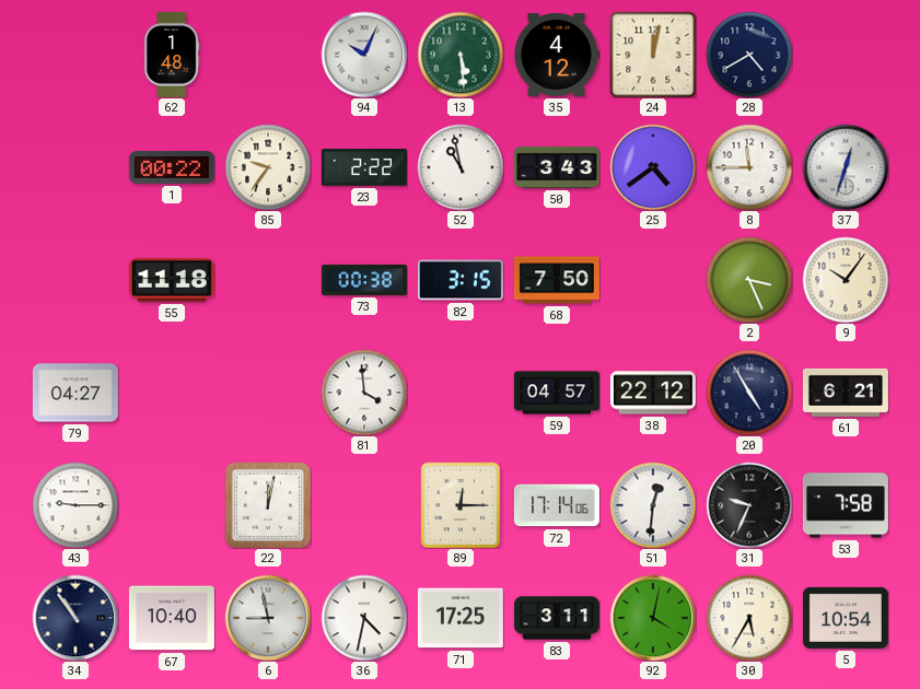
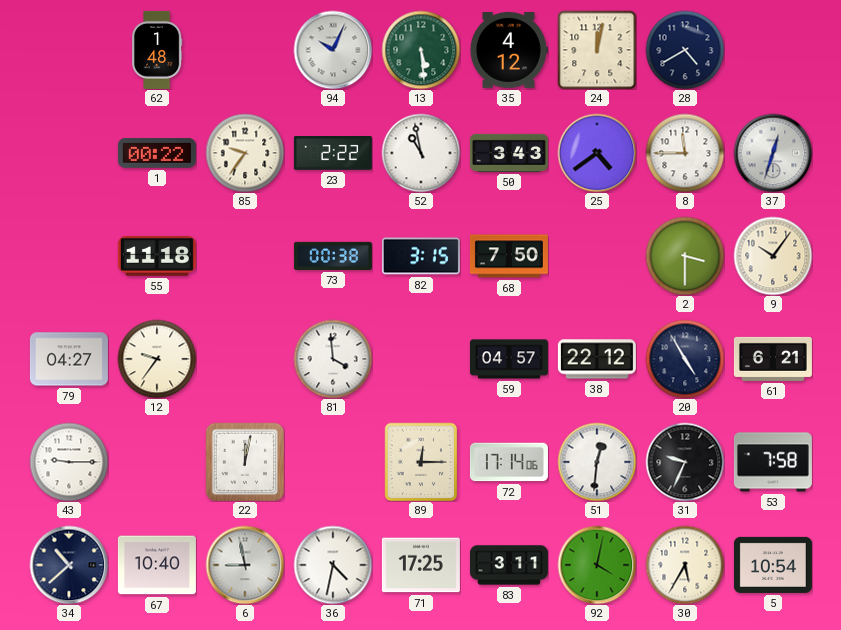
2: 3:26 -> 3:30
12: none -> 9:36
34: 10:54 -> 10:38
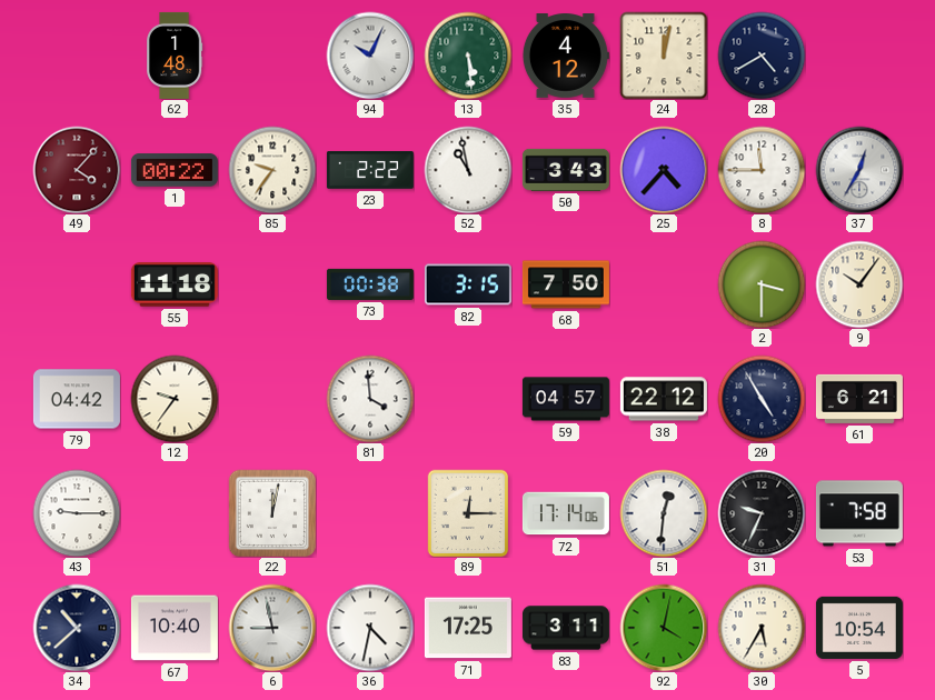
49: none -> 4:07
25: 4:39 -> 4:37
37: 12:33 -> 12:35
79: 04:27 -> 04:42
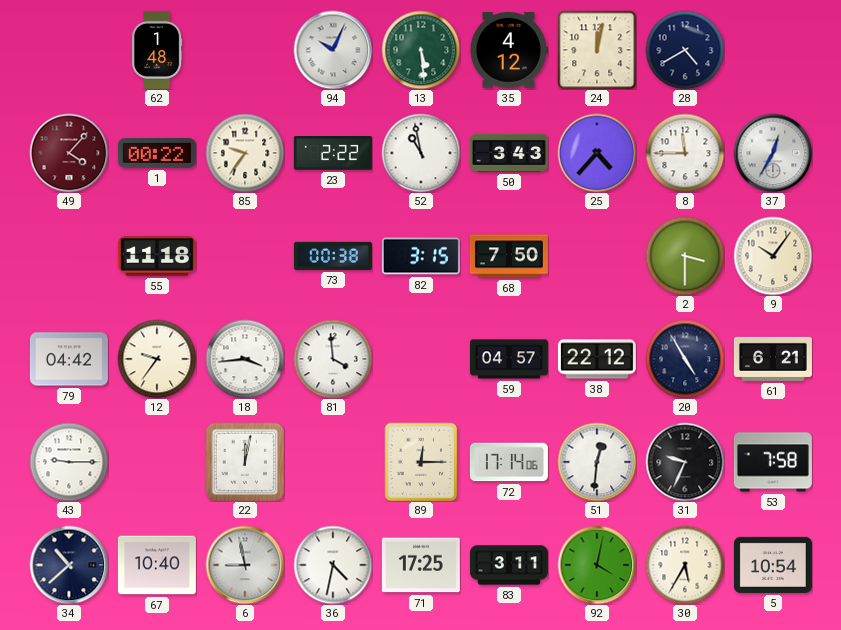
18: none -> 3:44
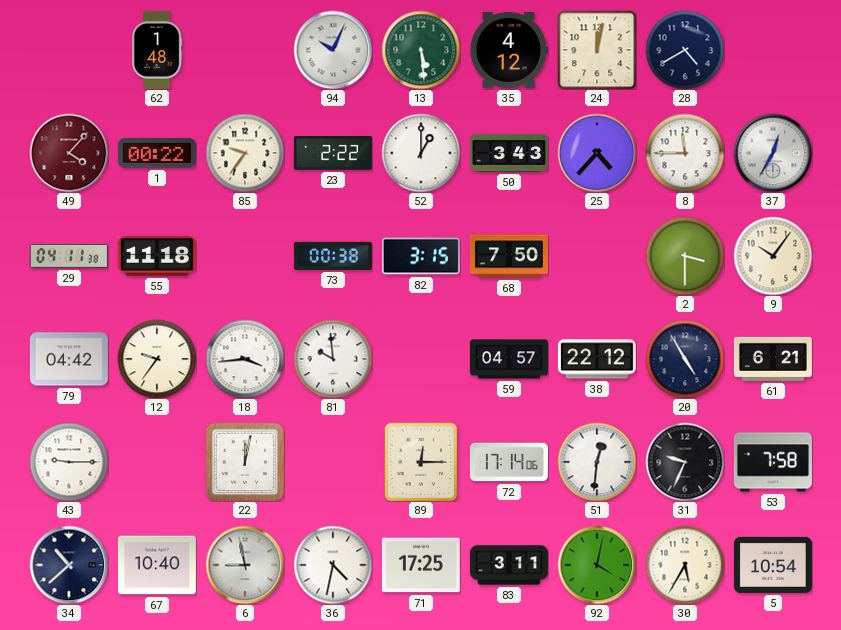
52: 10:58 -> 1:00
29: none -> 04:11
81: 3:59 -> 9:59
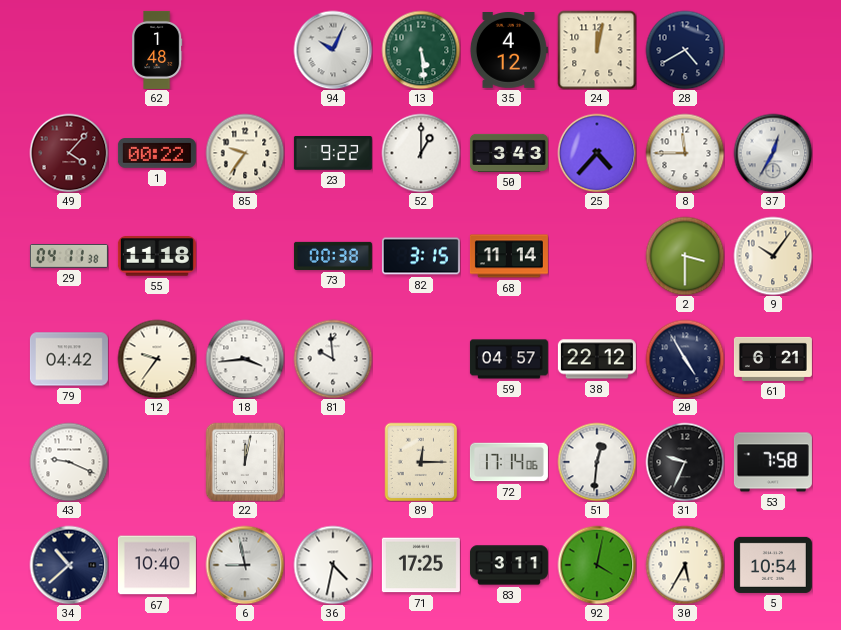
23: 2:22 -> 9:22
68: 7:50 -> 11:14
43: 9:15 -> 9:19
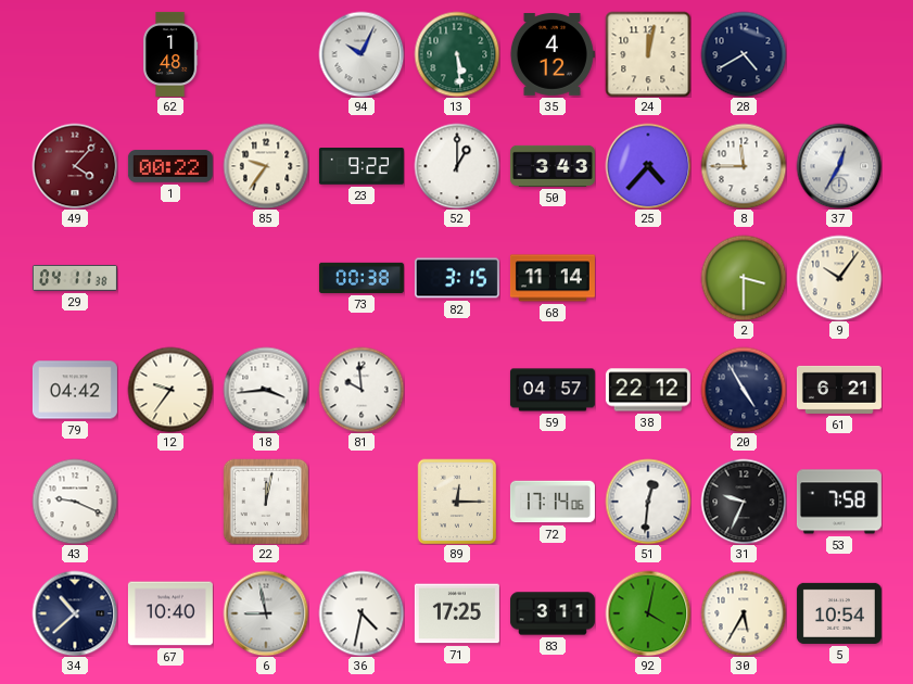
55: 11:18 -> none
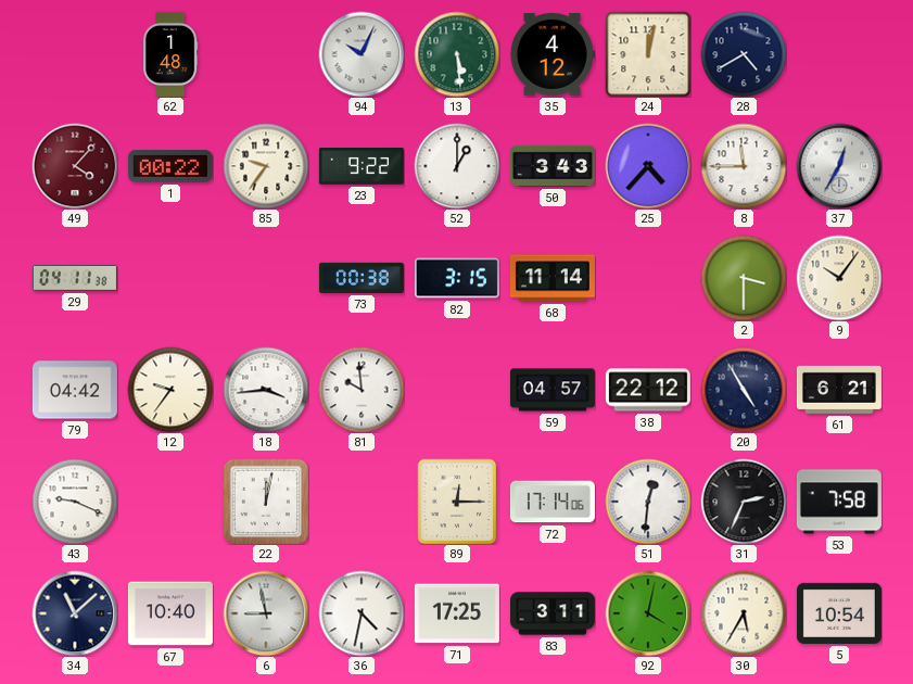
31: 9:34 -> 2:34
34: 10:38 -> 11:08
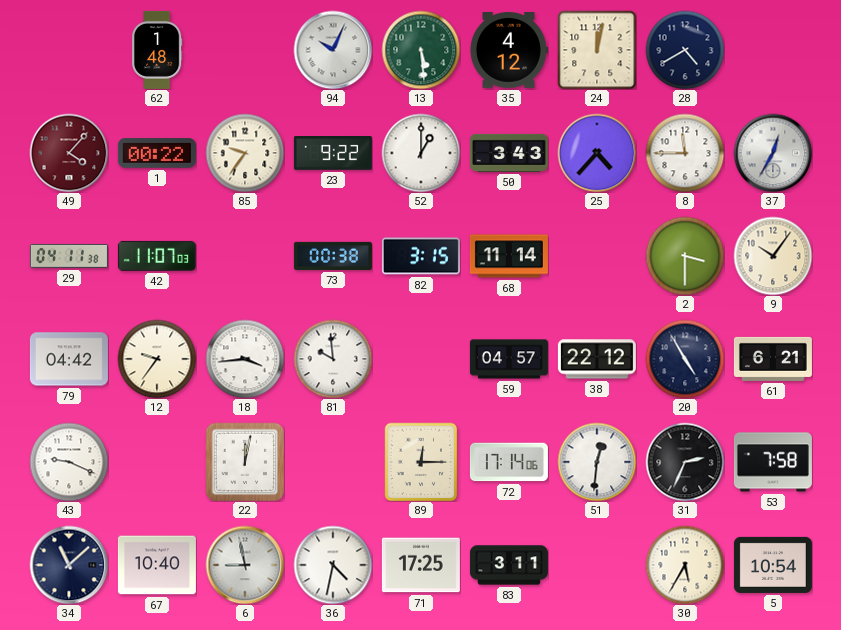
42: none -> 11:07
92: 4:02 -> none
